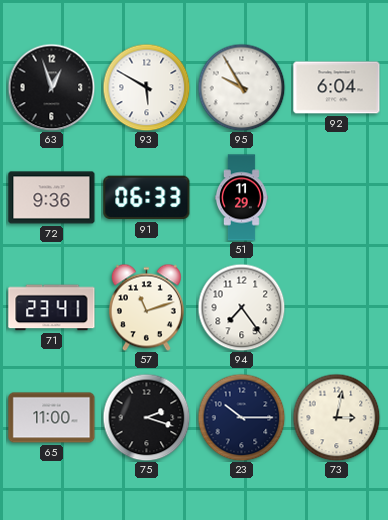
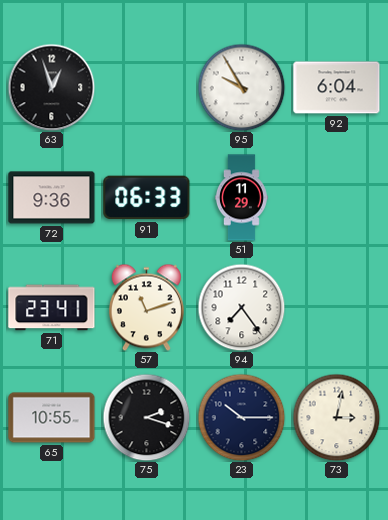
93: 5:50 -> none
65: 11:00 -> 10:55
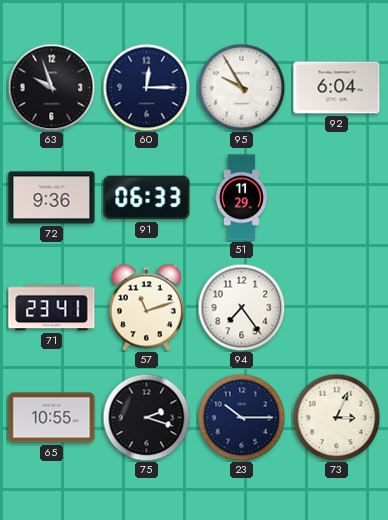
63: 12:57 -> 9:57
60: none -> 12:15
73: 3:02 -> 3:04
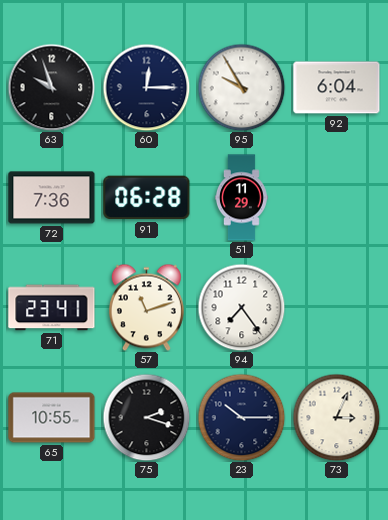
72: 9:36 -> 7:36
91: 06:33 -> 06:28
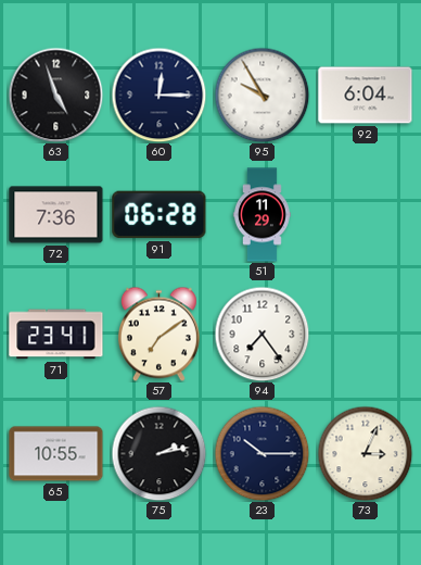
63: 9:57 -> 4:57
57: 11:12 -> 7:09
75: 2:18 -> 2:13
